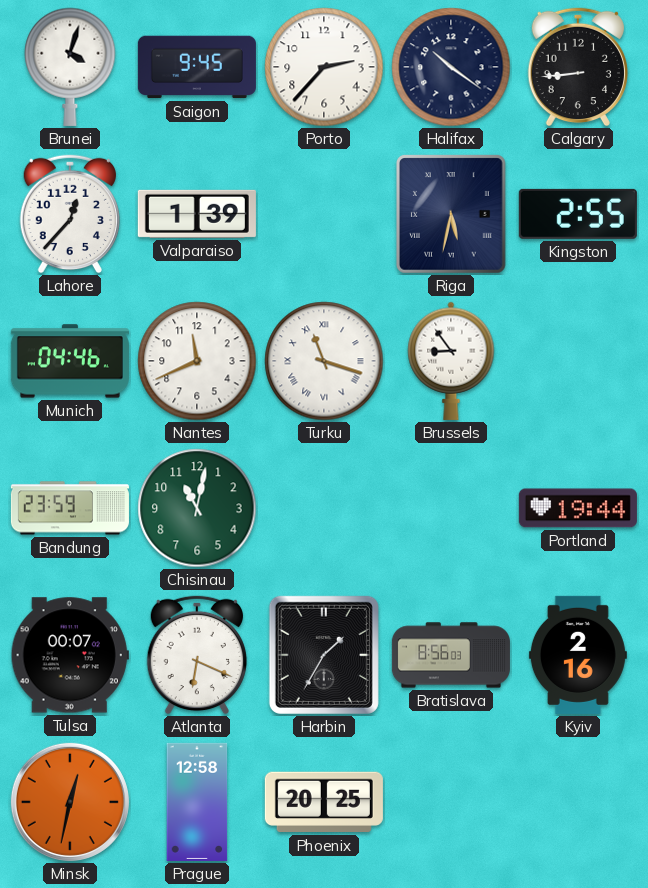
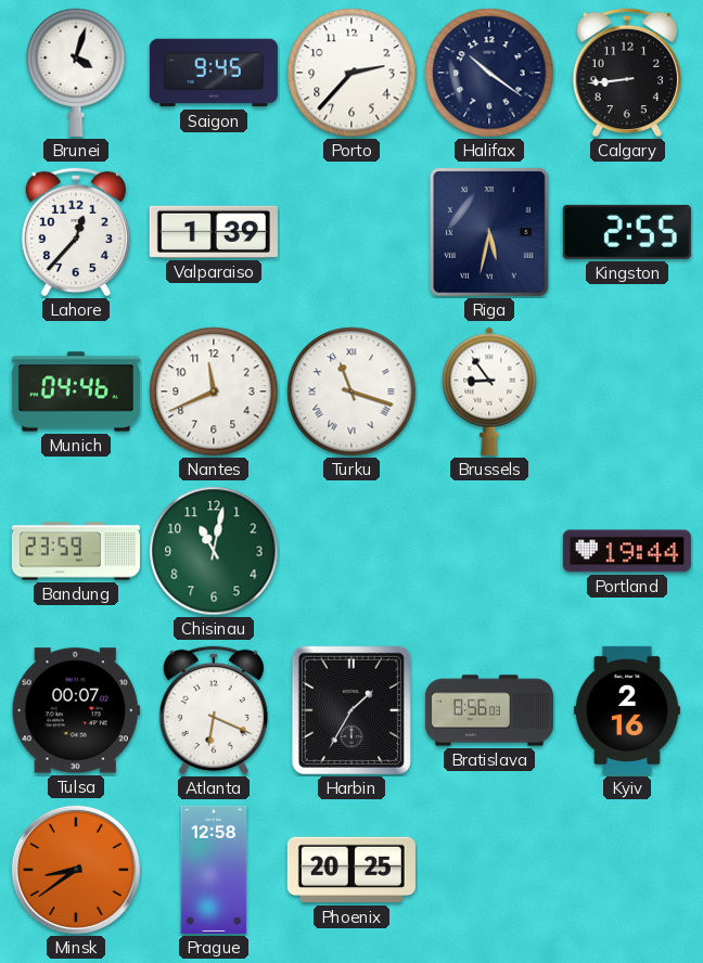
Minsk: 12:32 -> 8:39
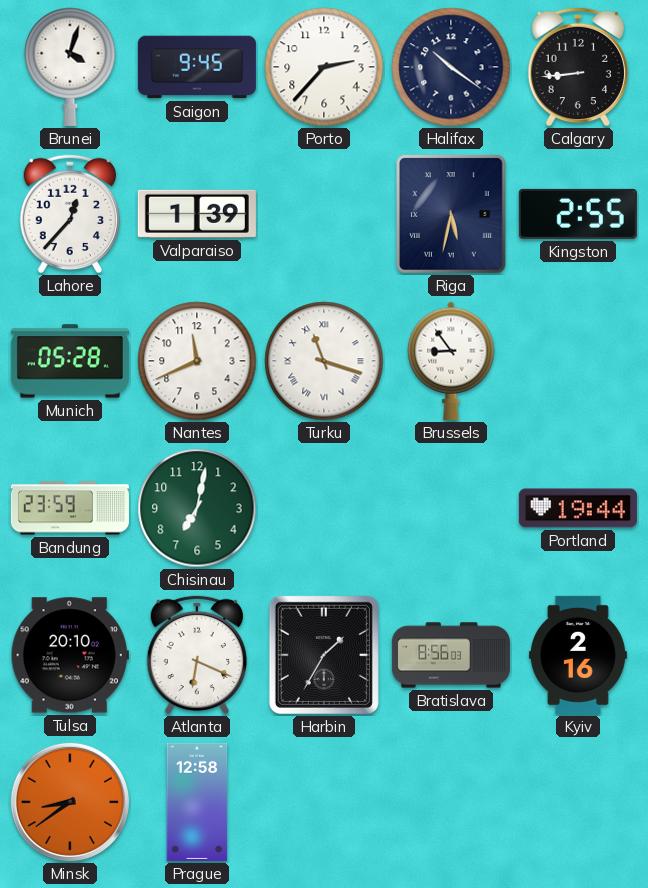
Munich: 04:46 -> 05:28
Chisinau: 11:02 -> 7:02
Tulsa: 00:07 -> 20:10
Phoenix: 20:25 -> none
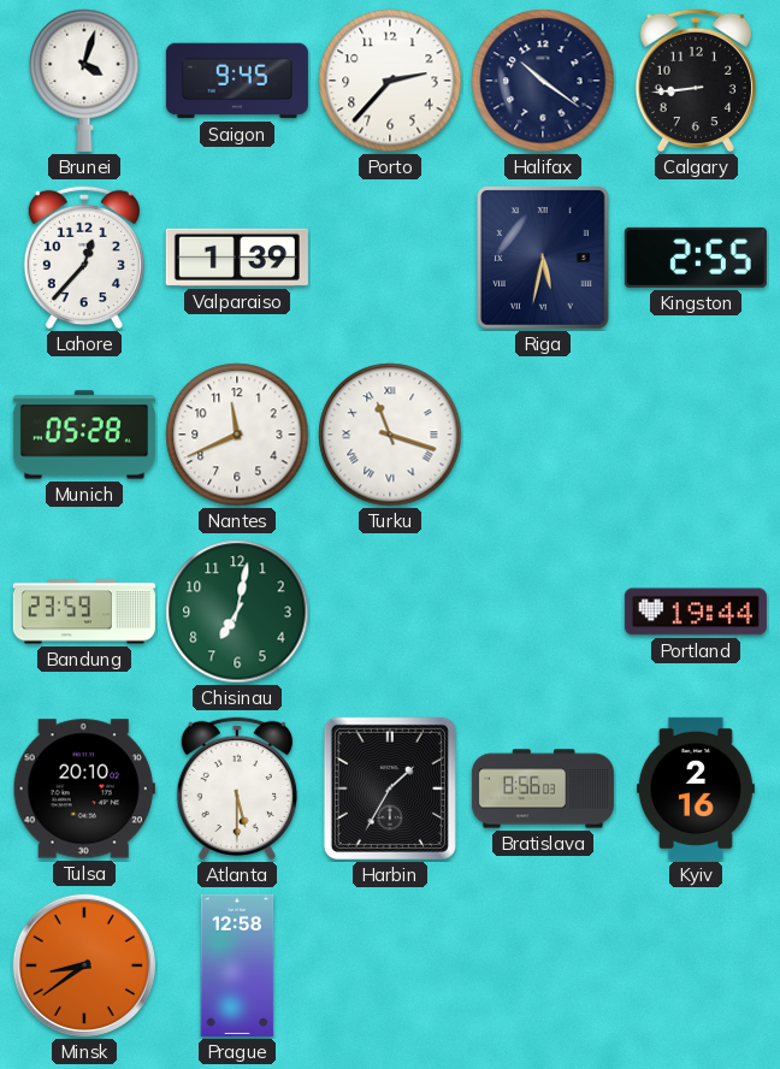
Brussels: 8:54 -> none
Atlanta: 6:19 -> 5:30
